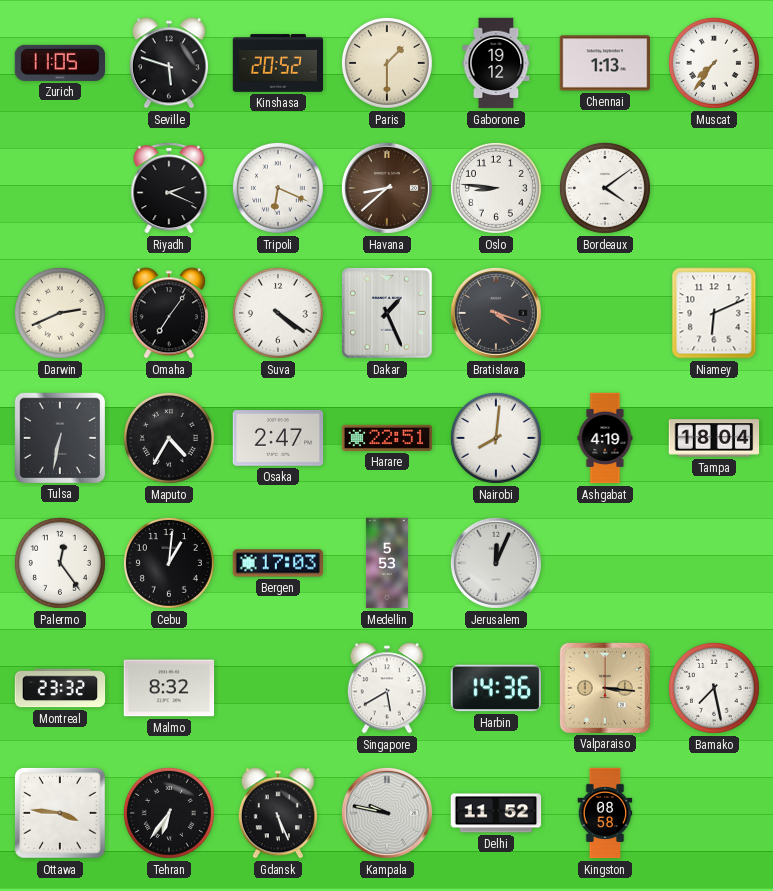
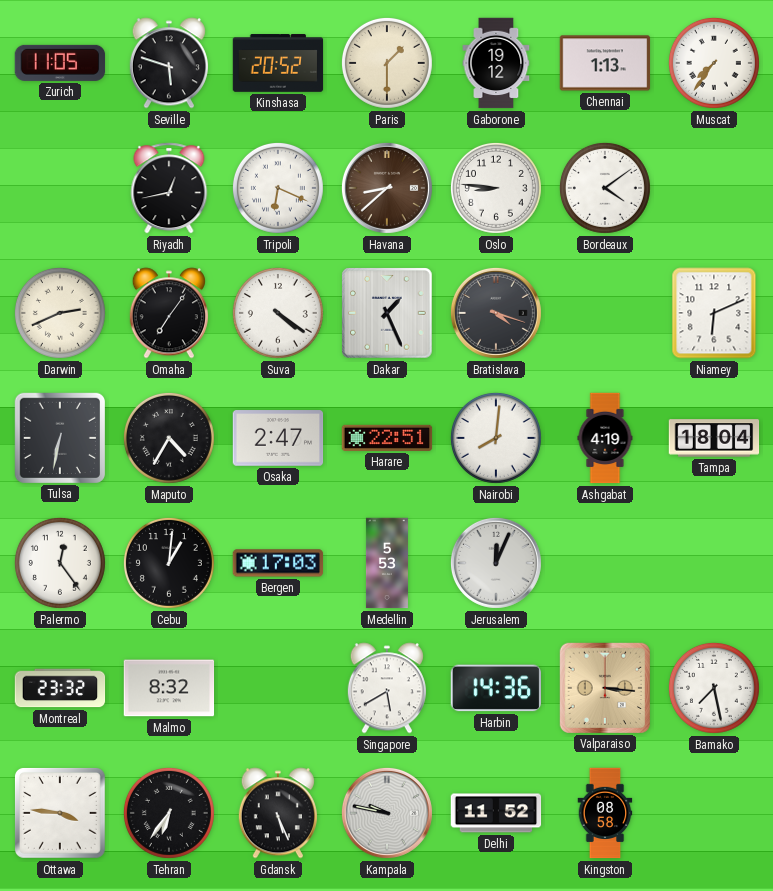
Riyadh: 2:19 -> 12:43
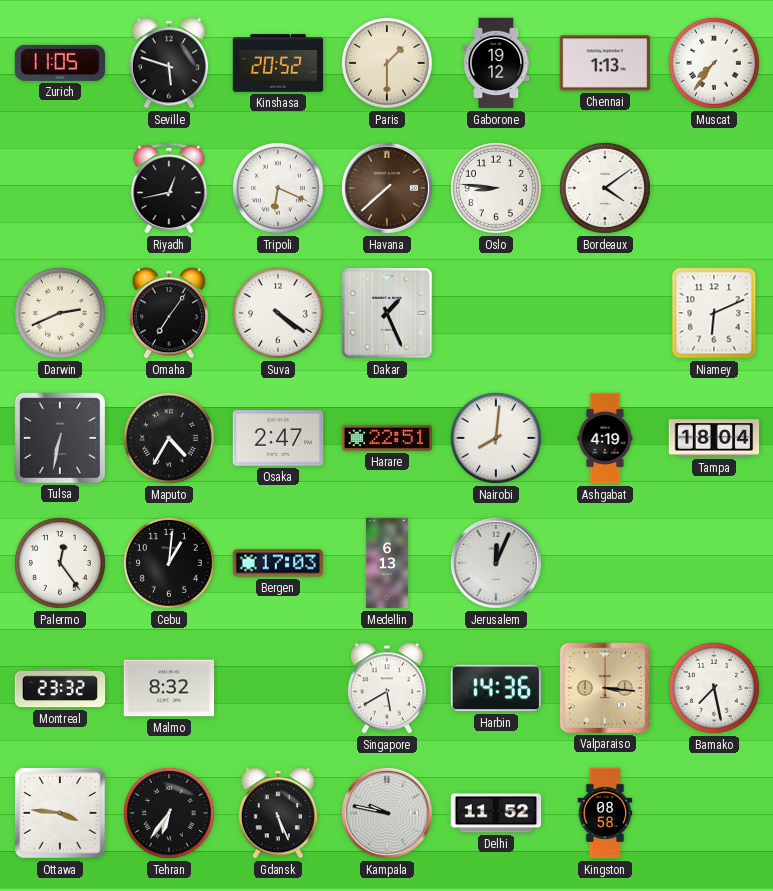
Havana: 8:38 -> 7:38
Bratislava: 4:18 -> none
Medellin: 5:53 -> 6:13
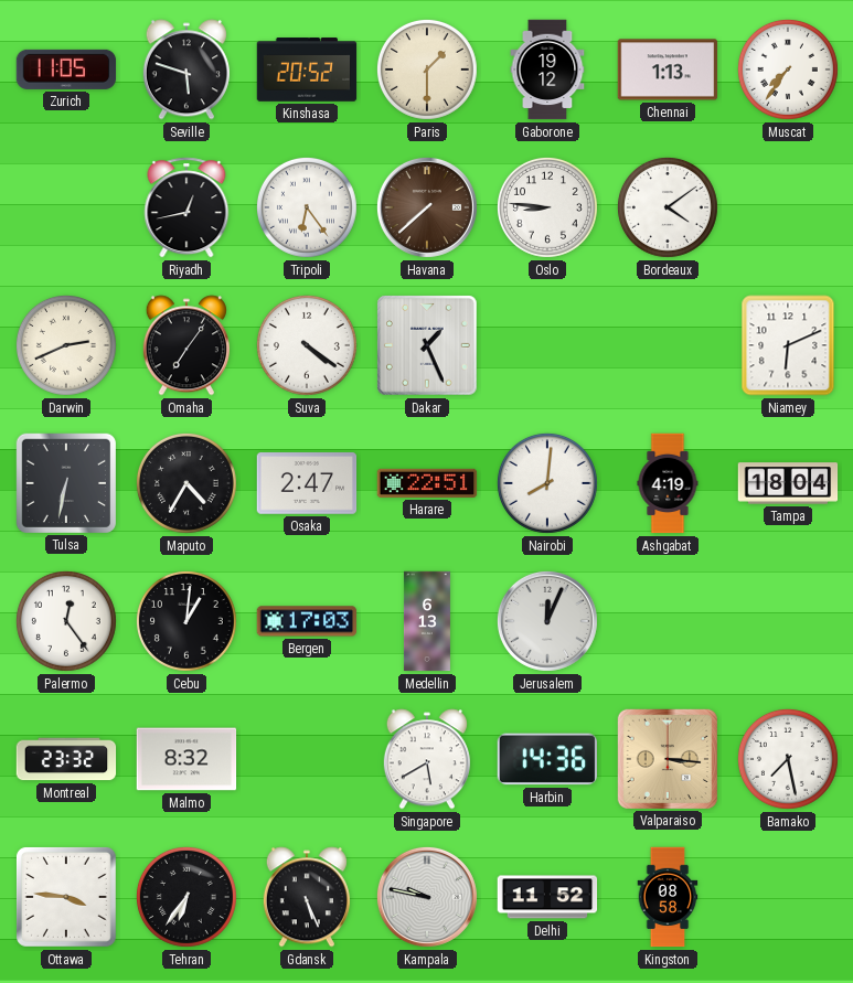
Tripoli: 6:19 -> 6:24
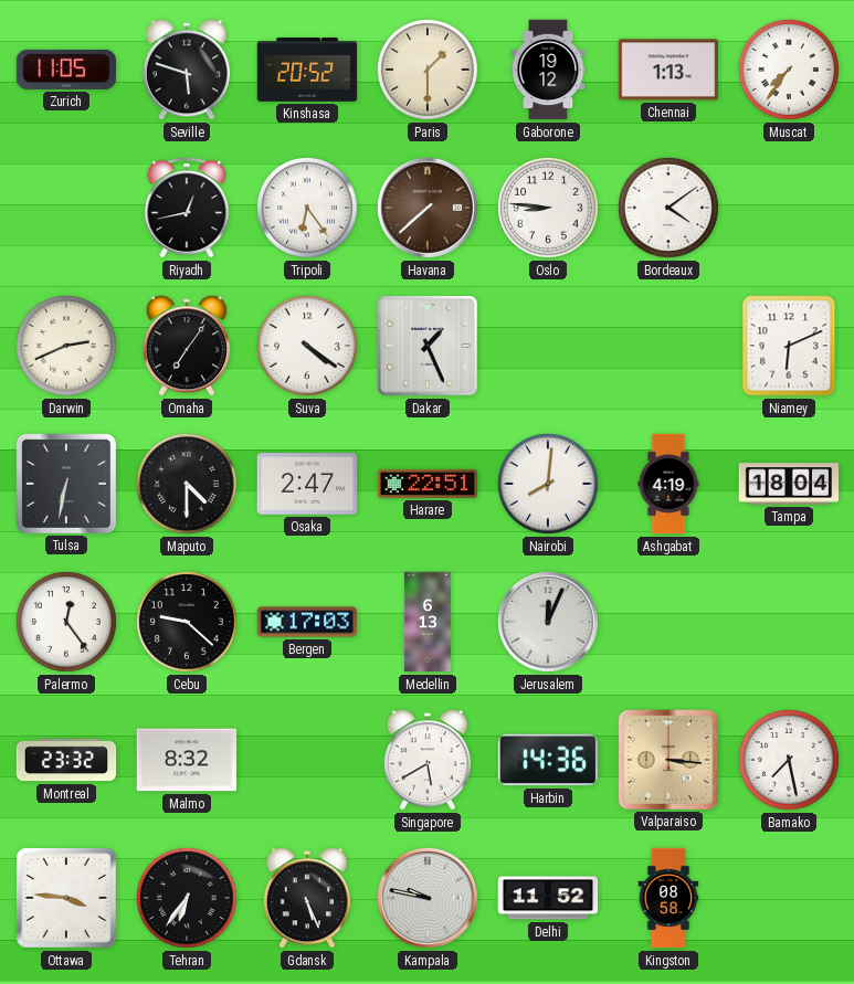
Maputo: 4:35 -> 4:30
Cebu: 1:01 -> 9:22
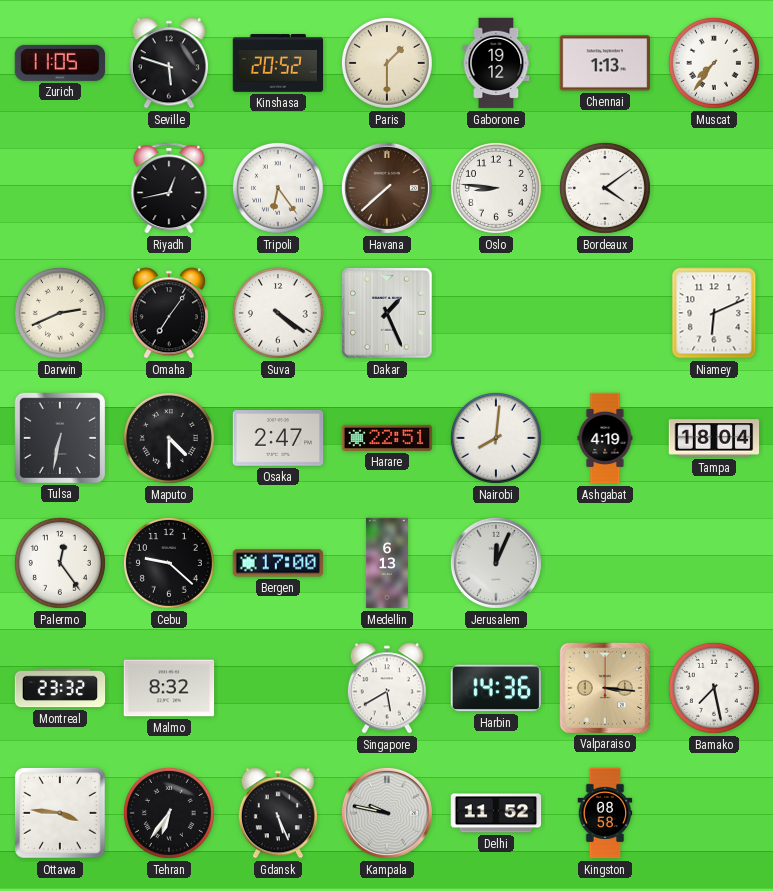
Bergen: 17:03 -> 17:00
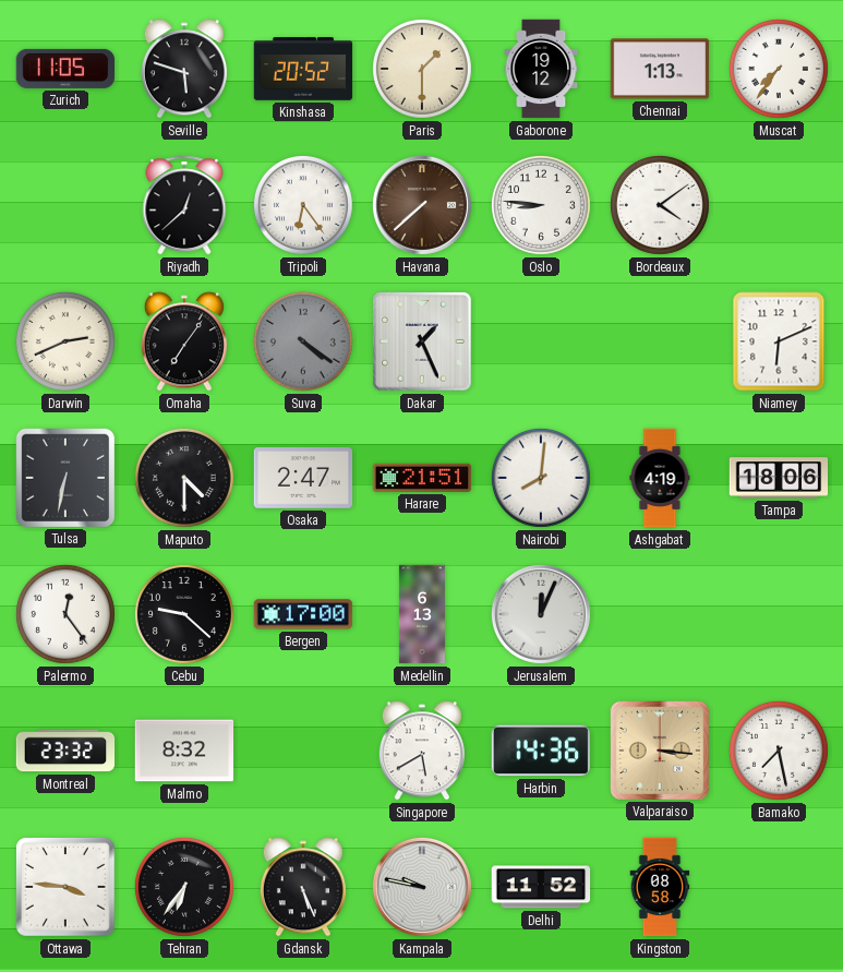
Riyadh: 12:43 -> 12:38
Suva dial: white -> grey
Harare: 22:51 -> 21:51
Tampa: 18:04 -> 18:06
